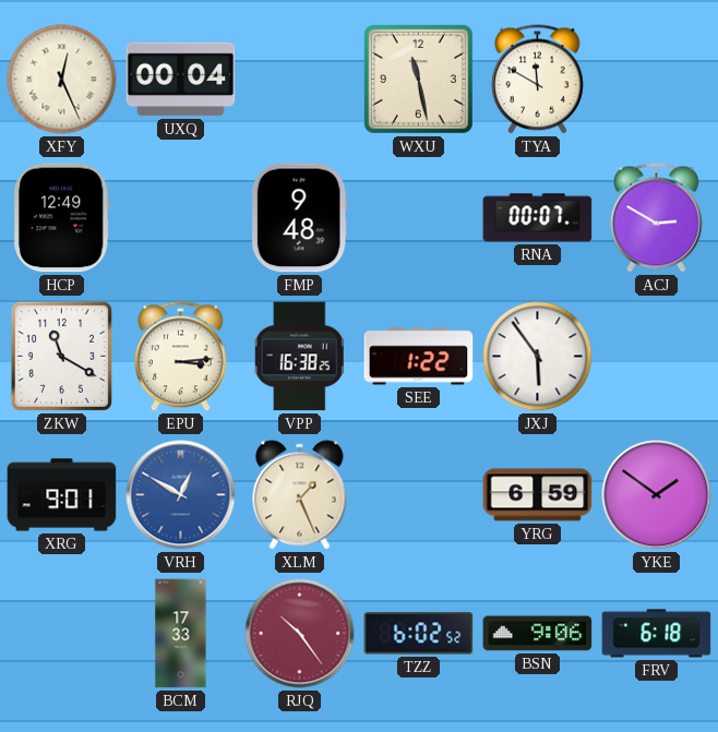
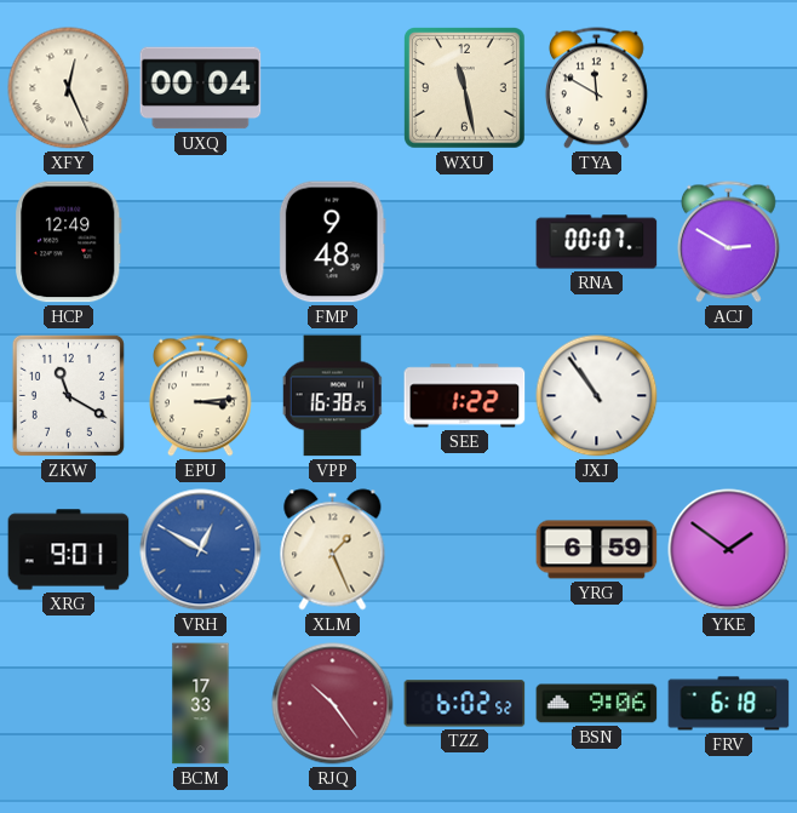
JXJ: 5:54 -> 10:54
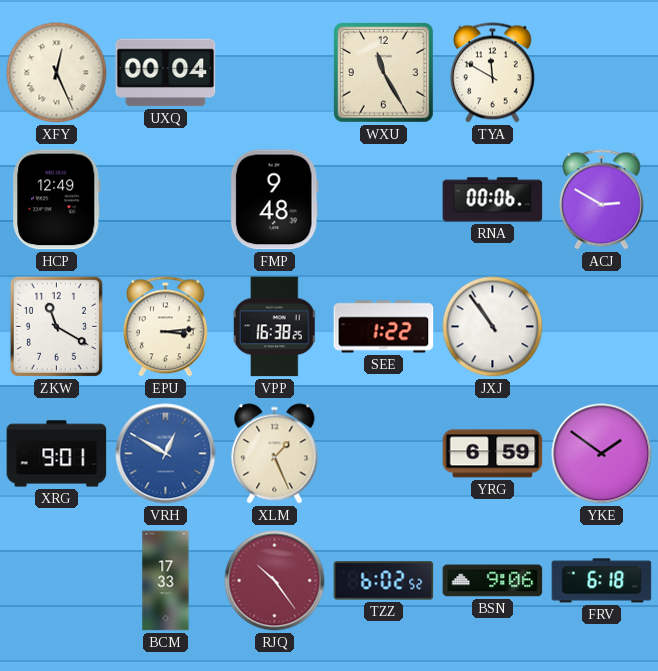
WXU: 11:28 -> 11:25
RNA: 00:07 -> 00:06
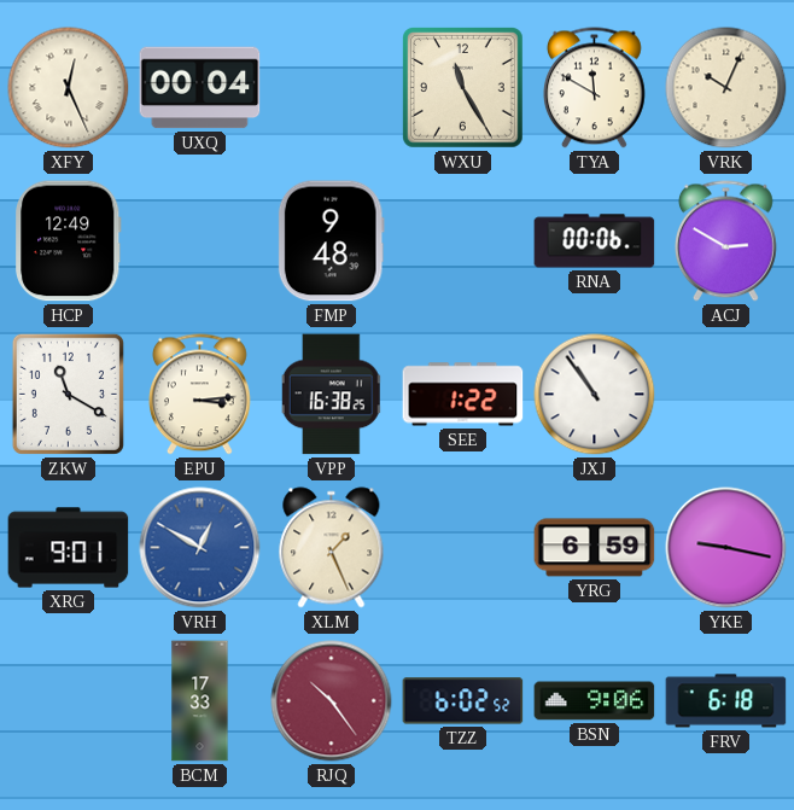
VRK: none -> 10:04
YKE: 1:51 -> 9:17
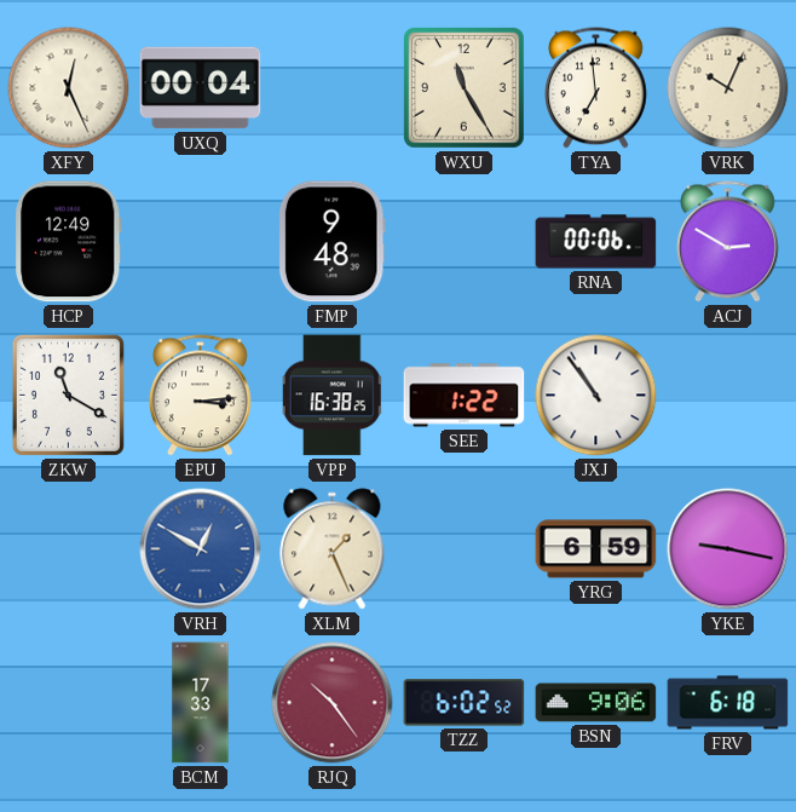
TYA: 11:50 -> 6:59
XRG: 9:01 -> none
